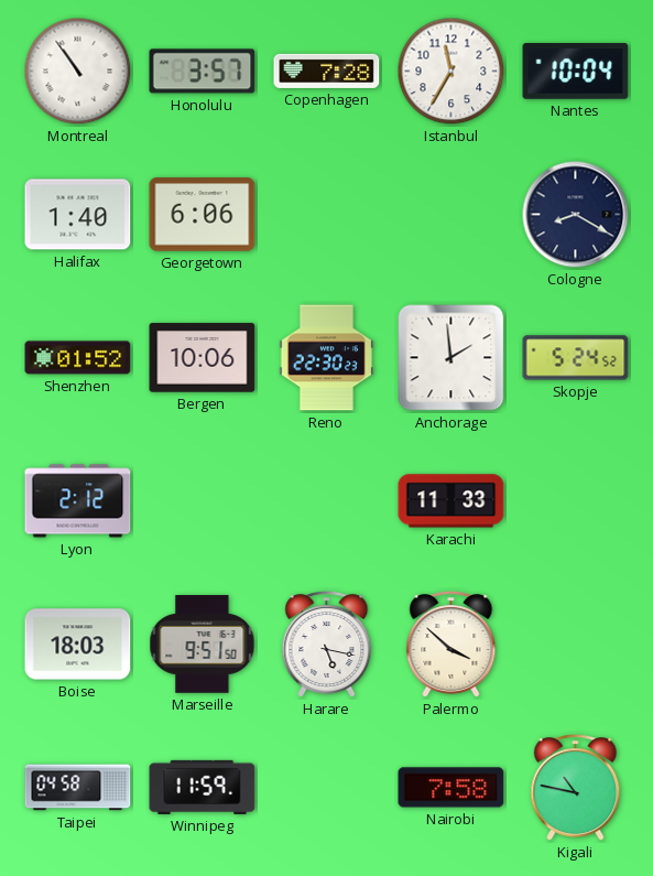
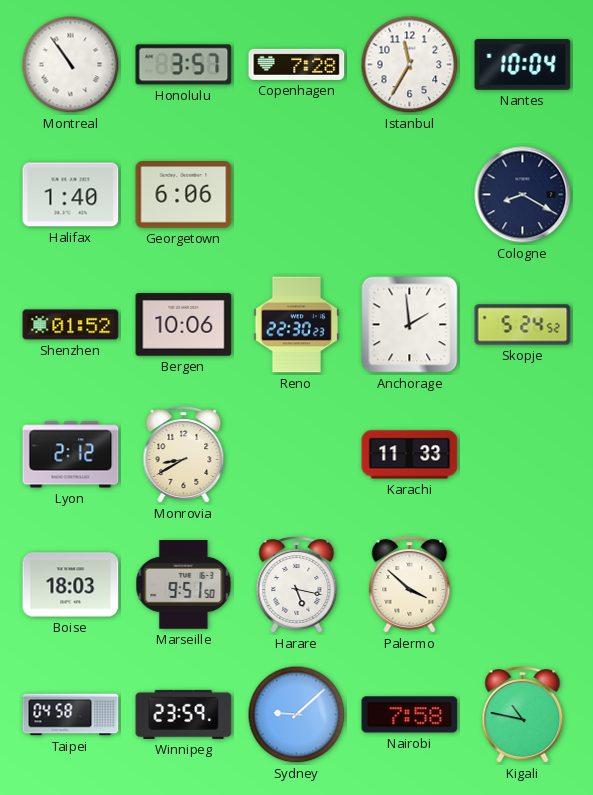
Monrovia: none -> 8:40
Winnipeg: 11:59 -> 23:59
Sydney: none -> 9:08
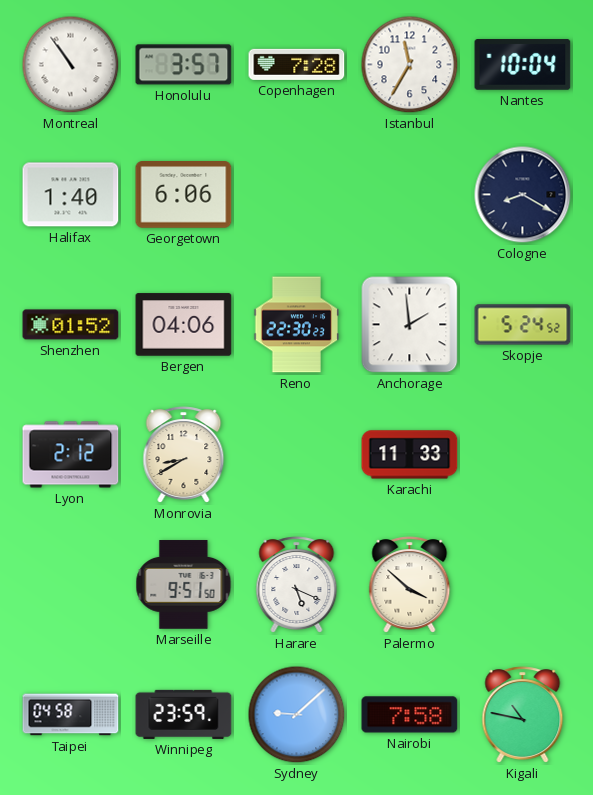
Bergen: 10:06 -> 04:06
Boise: 18:03 -> none
Harare: 5:17 -> 5:19
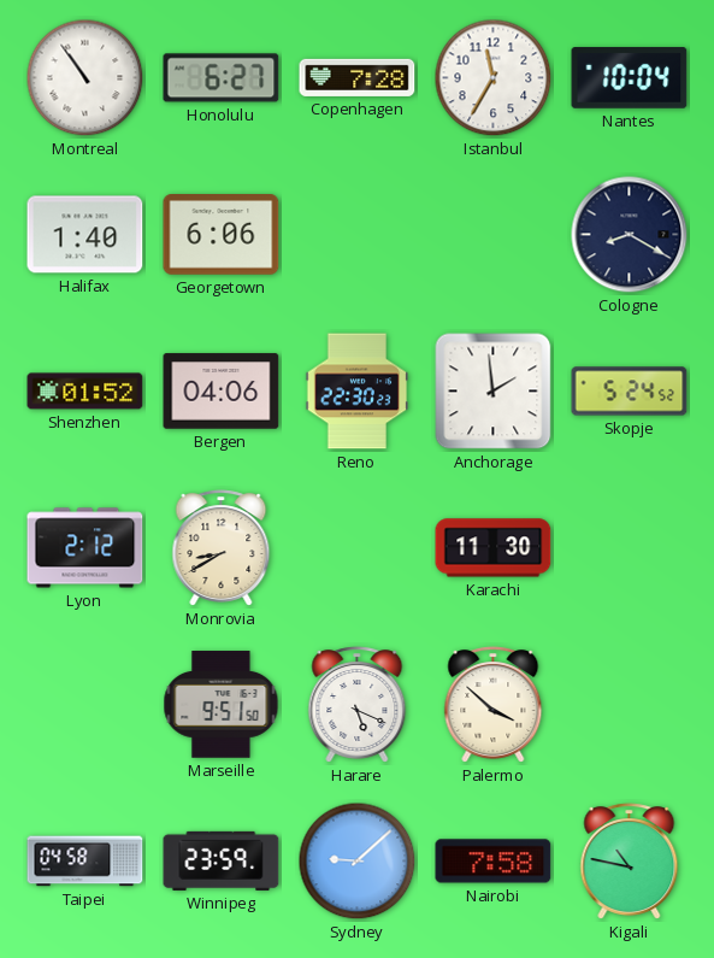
Honolulu: 3:57 -> 6:27
Karachi: 11:33 -> 11:30
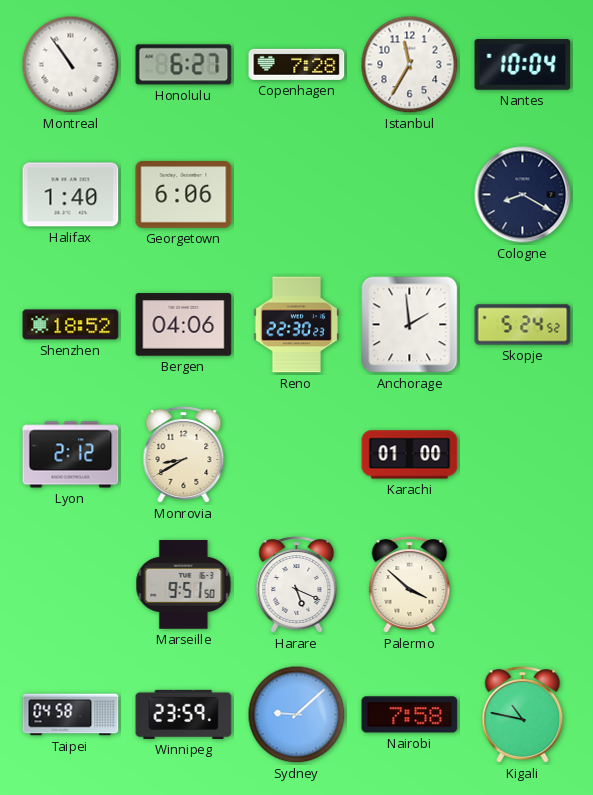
Shenzhen: 01:52 -> 18:52
Karachi: 11:30 -> 01:00
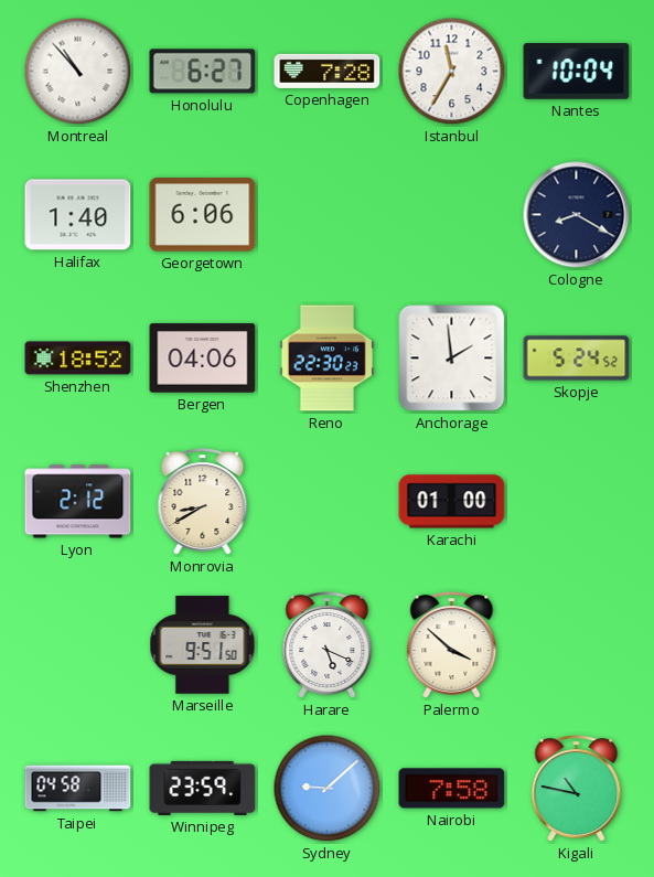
Montreal: 10:54 -> 10:53
